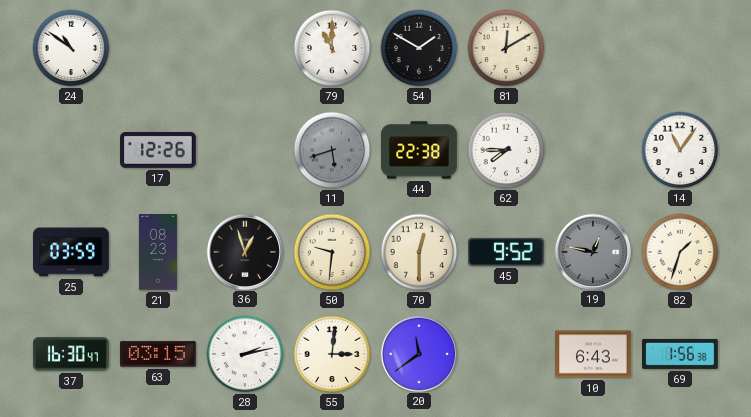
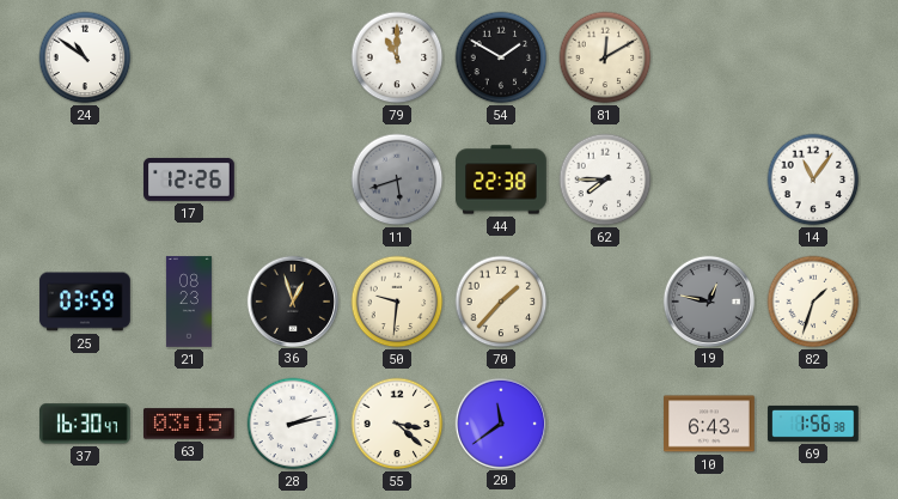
70: 12:30 -> 1:37
45: 9:52 -> none
55: 3:01 -> 3:22
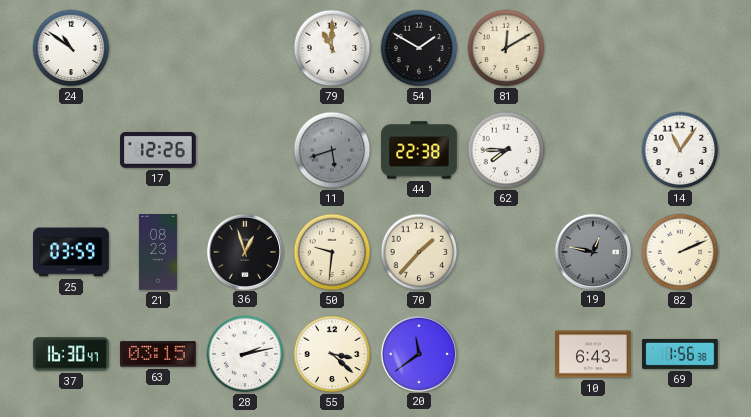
82: 1:33 -> 2:11
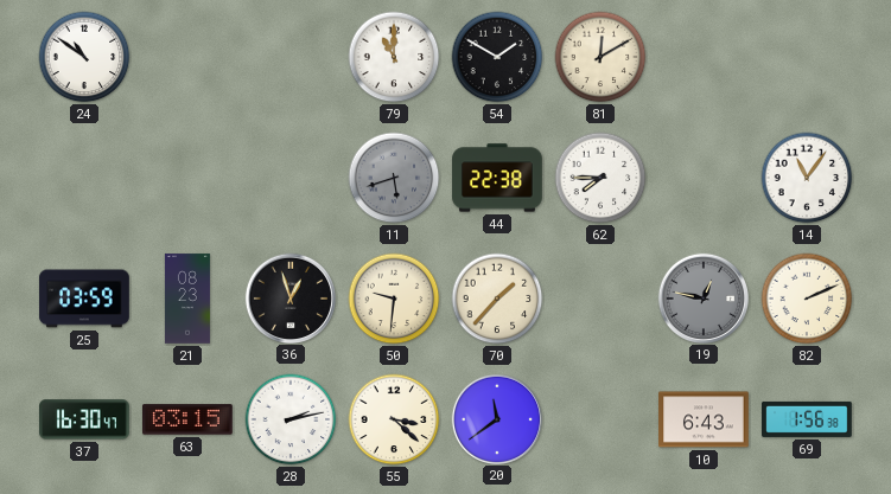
17: 12:26 -> none
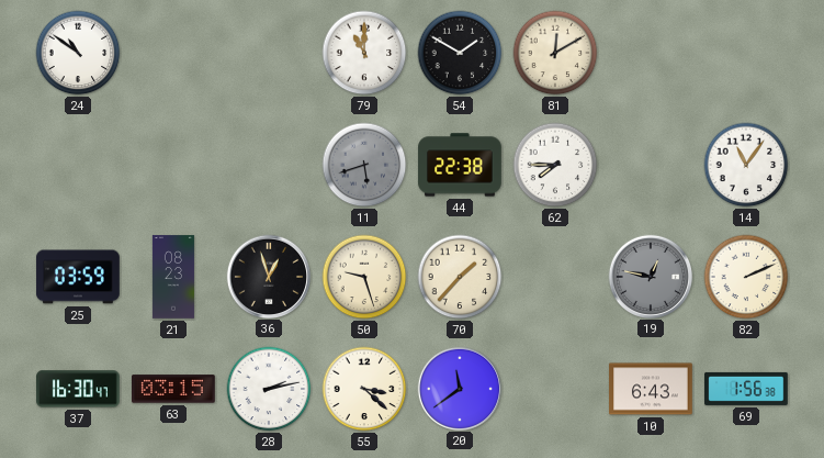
50: 9:31 -> 9:27
